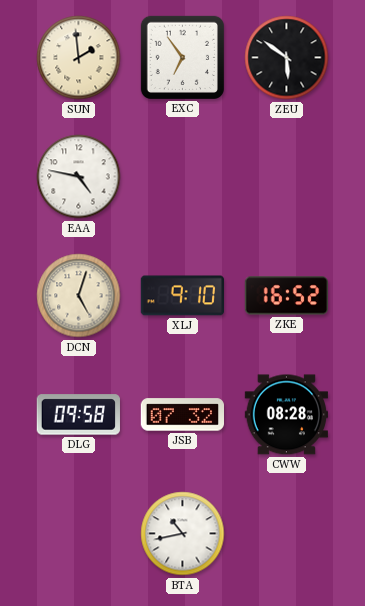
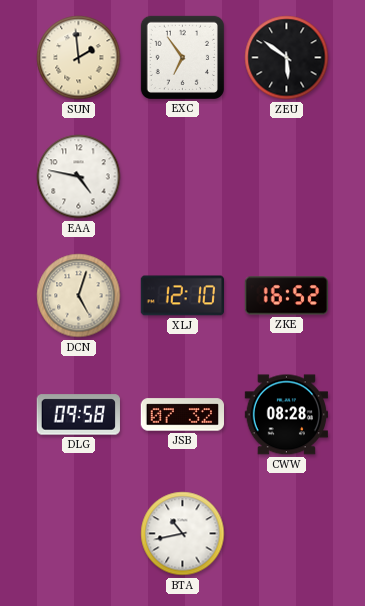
XLJ: 9:10 -> 12:10
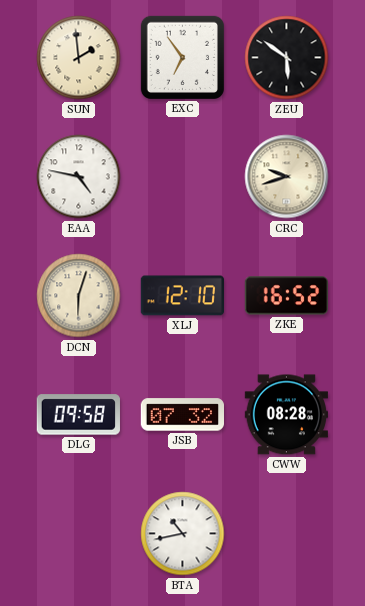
CRC: none -> 9:42
DCN: 5:03 -> 6:03
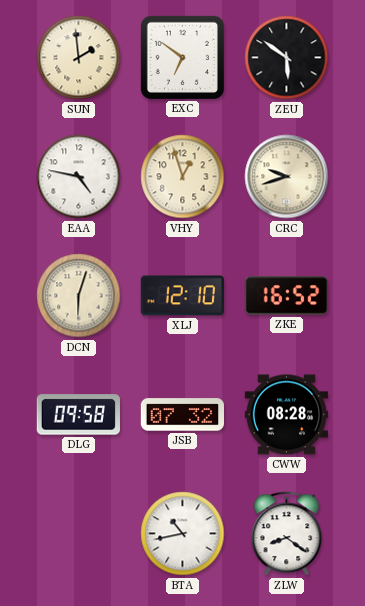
EXC: 6:54 -> 6:51
VHY: none -> 12:57
ZLW: none -> 8:21
